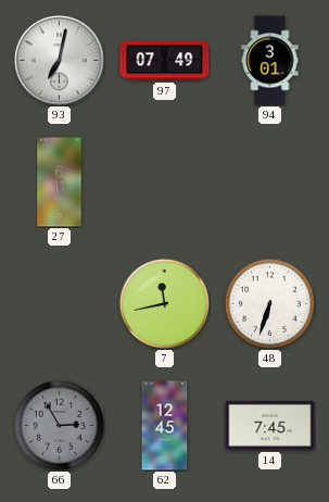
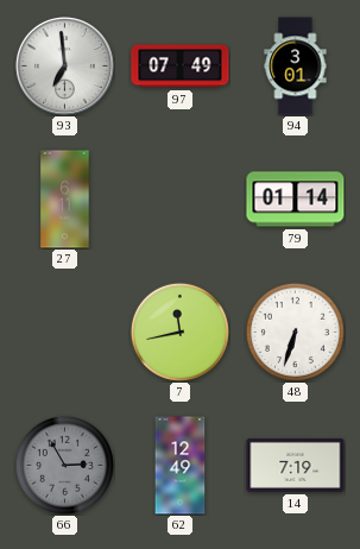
93: 7:02 -> 6:59
79: none -> 01:14
62: 12:45 -> 12:49
14: 7:45 -> 7:19
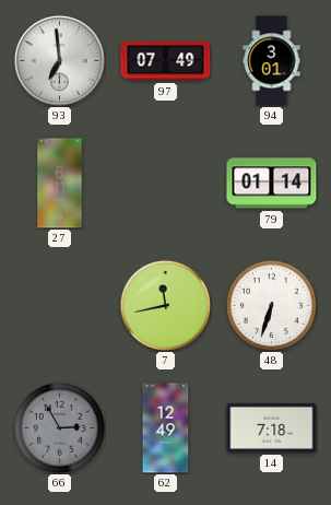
14: 7:19 -> 7:18
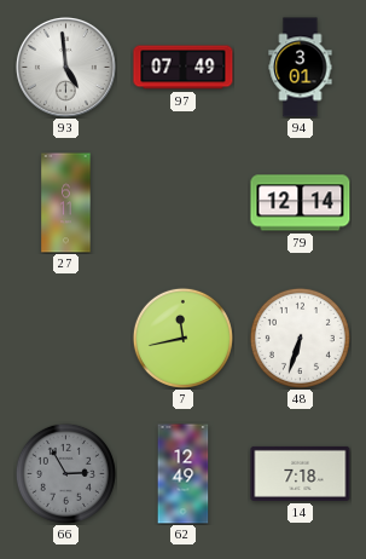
93: 6:59 -> 4:59
79: 01:14 -> 12:14
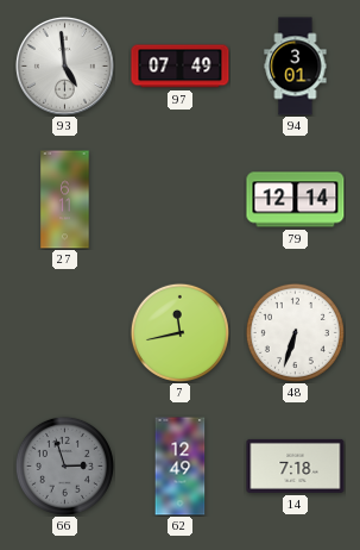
66: 2:55 -> 2:57
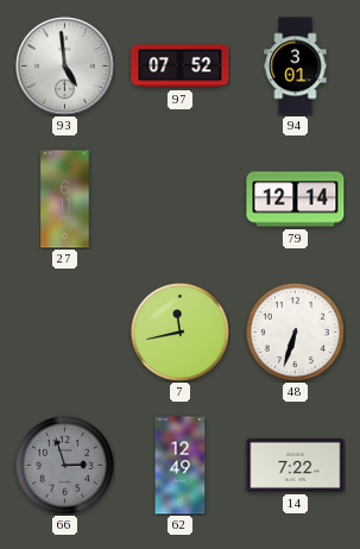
97: 07:49 -> 07:52
14: 7:18 -> 7:22
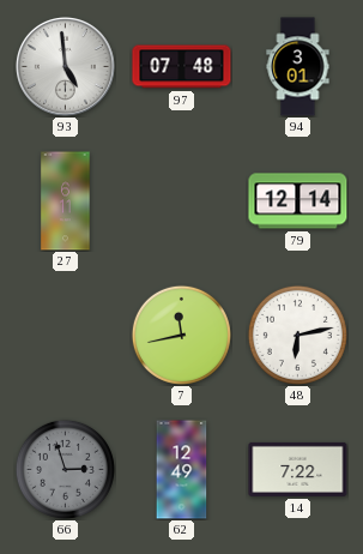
97: 07:52 -> 07:48
48: 6:33 -> 6:13
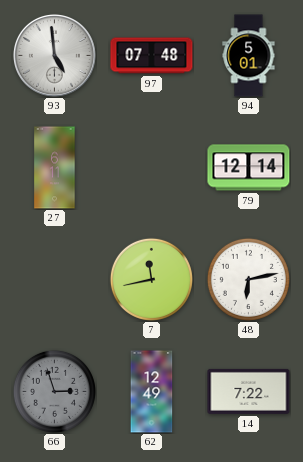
94: 3:01 -> 5:01
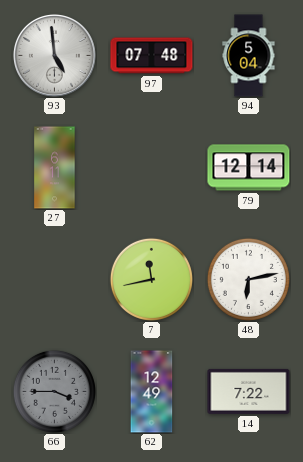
94: 5:01 -> 5:04
66: 2:57 -> 3:45
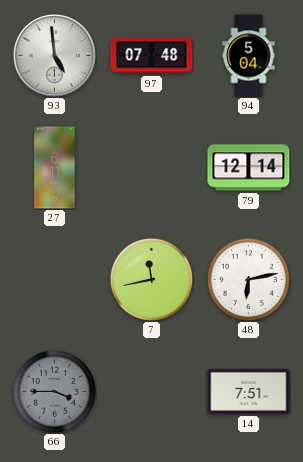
62: 12:49 -> none
14: 7:22 -> 7:51
